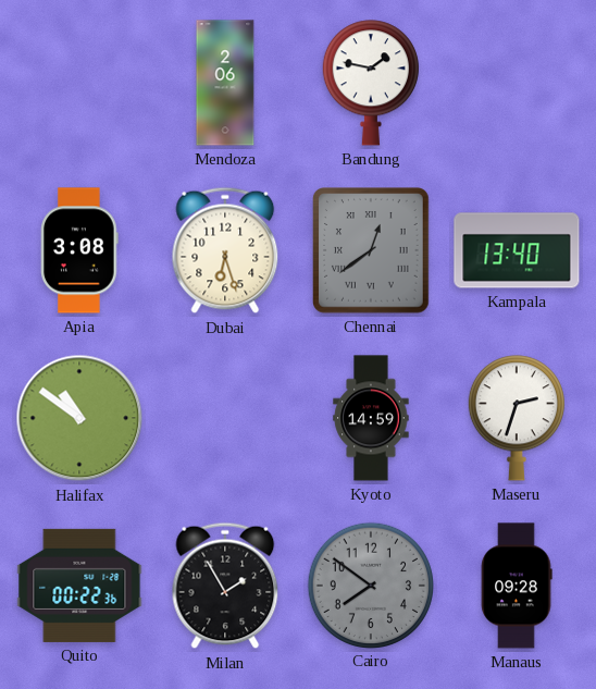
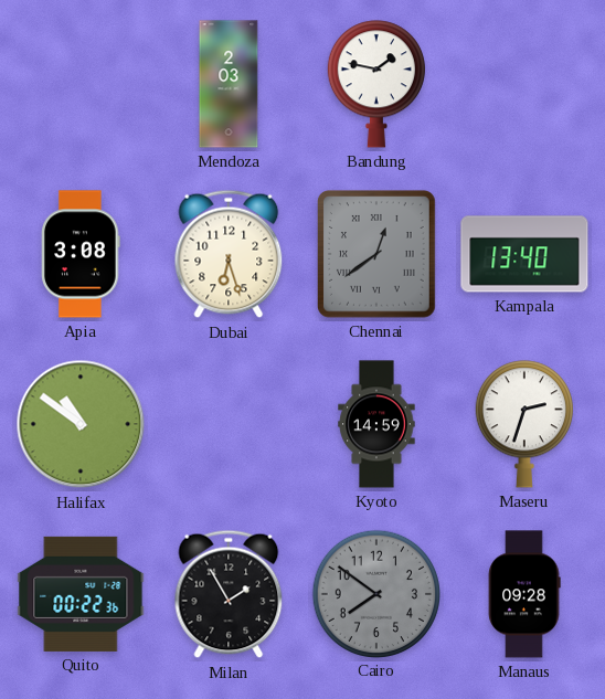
Mendoza: 2:06 -> 2:03
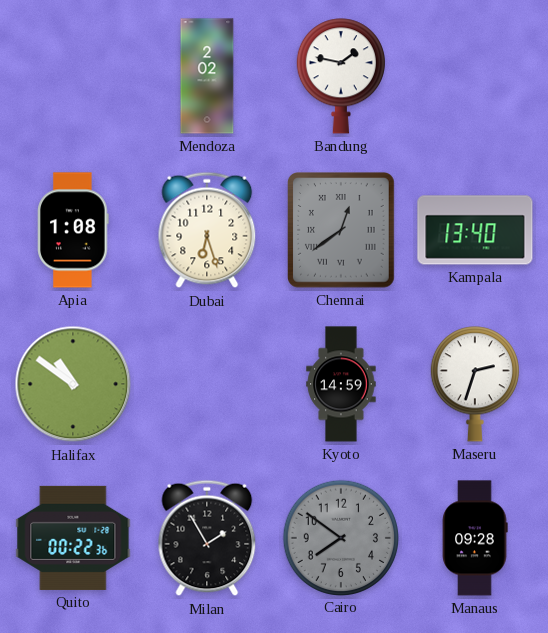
Mendoza: 2:03 -> 2:02
Apia: 3:08 -> 1:08
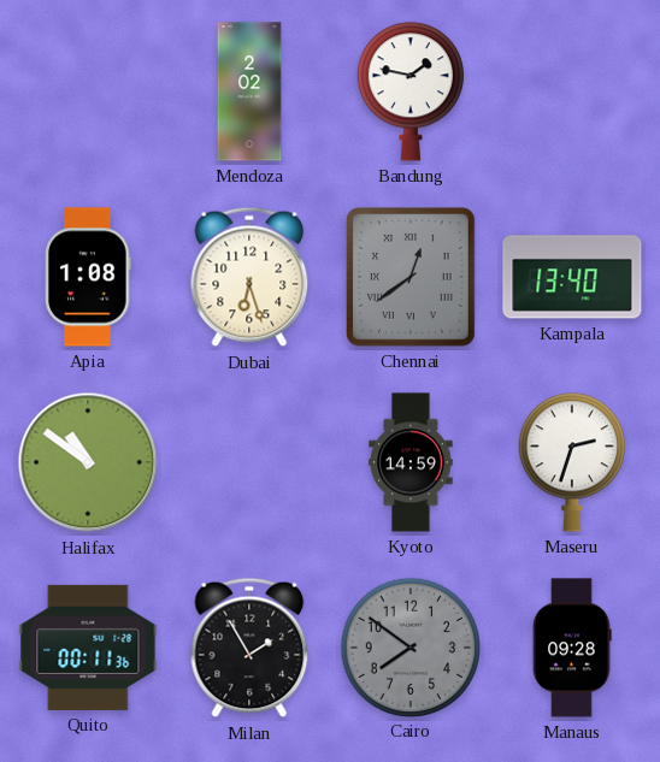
Quito: 00:22 -> 00:11
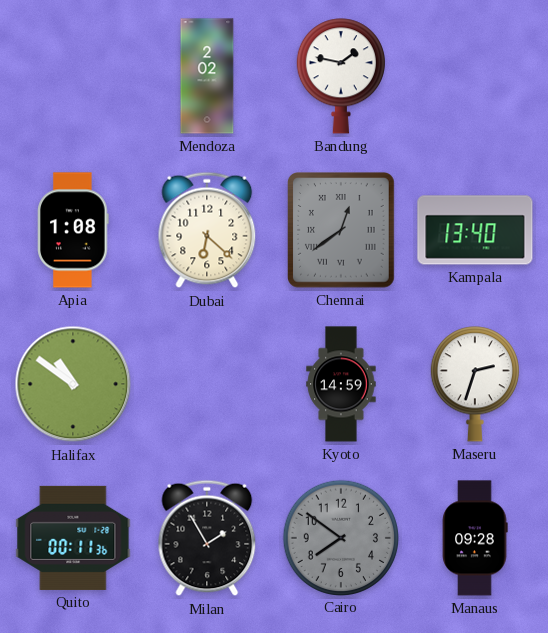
Dubai: 6:27 -> 6:22
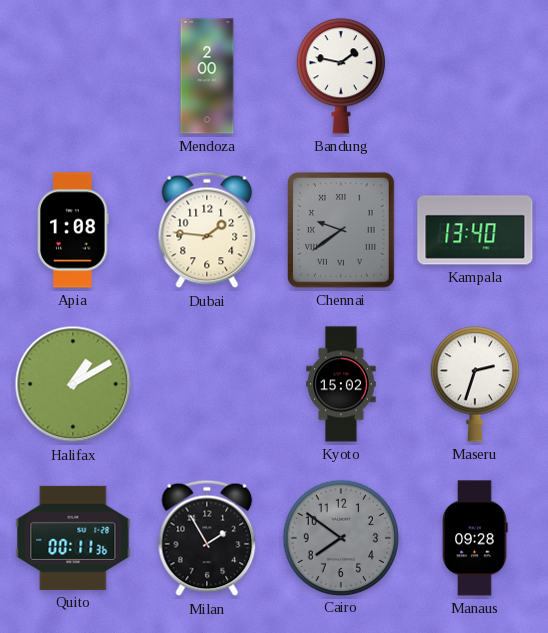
Mendoza: 2:02 -> 2:00
Dubai: 6:22 -> 1:46
Chennai: 12:39 -> 9:39
Halifax: 10:51 -> 1:10
Kyoto: 14:59 -> 15:02
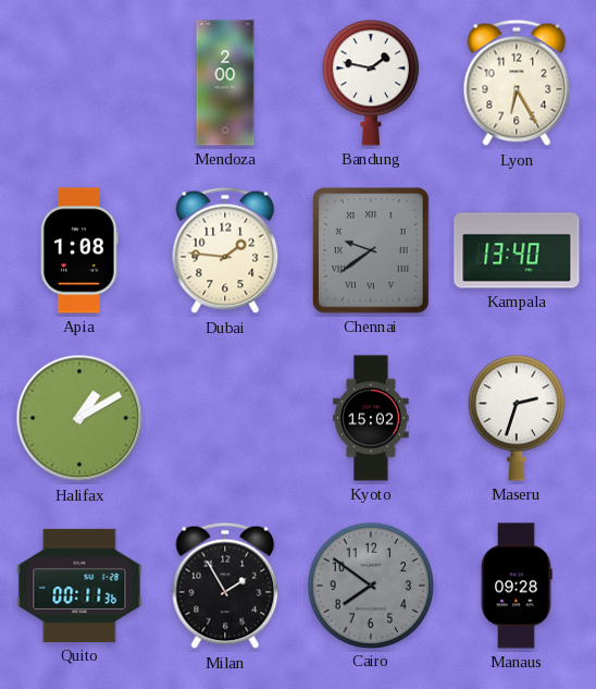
Lyon: none -> 6:25
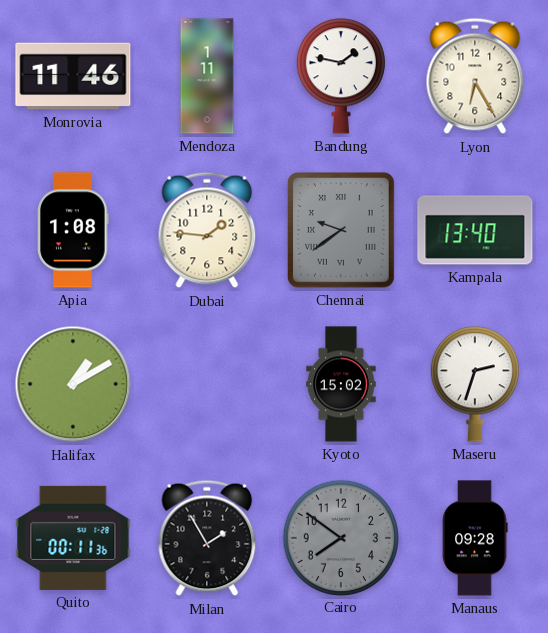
Monrovia: none -> 11:46
Mendoza: 2:00 -> 1:11
